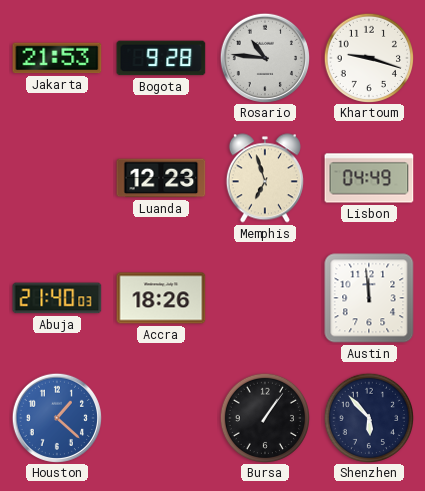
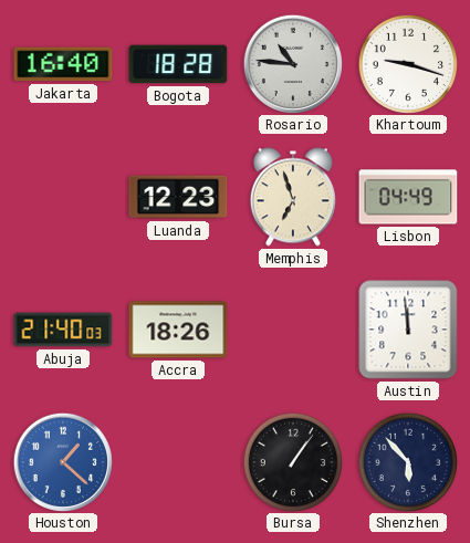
Jakarta: 21:53 -> 16:40
Bogota: 9:28 -> 18:28
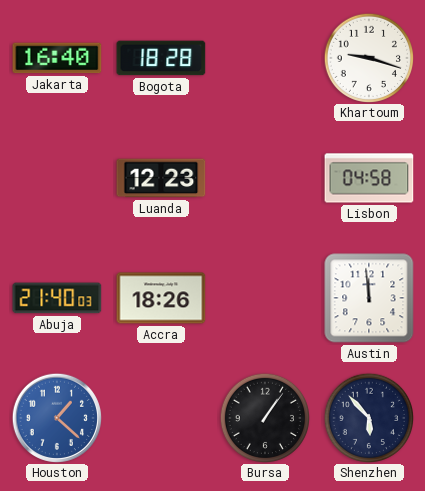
Rosario: 10:46 -> none
Memphis: 6:57 -> none
Lisbon: 04:49 -> 04:58
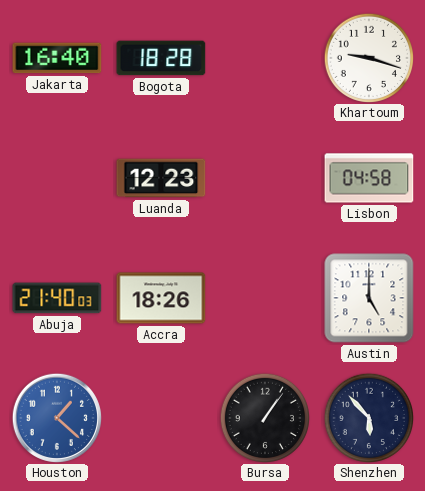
Austin: 11:59 -> 5:00
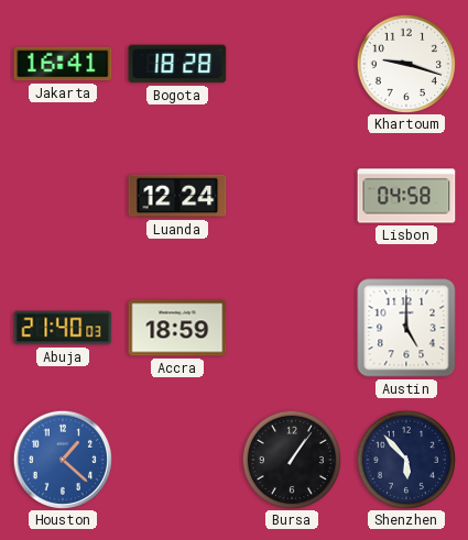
Jakarta: 16:40 -> 16:41
Luanda: 12:23 -> 12:24
Accra: 18:26 -> 18:59
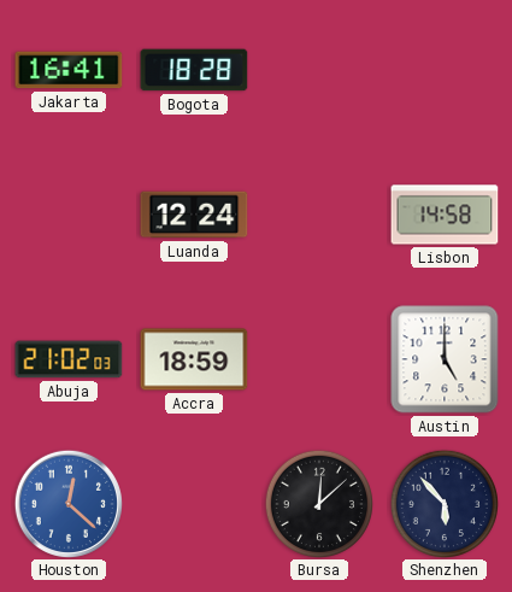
Khartoum: 9:18 -> none
Lisbon: 04:58 -> 14:58
Abuja: 21:40 -> 21:02
Houston: 1:22 -> 12:22
Bursa: 1:06 -> 12:08
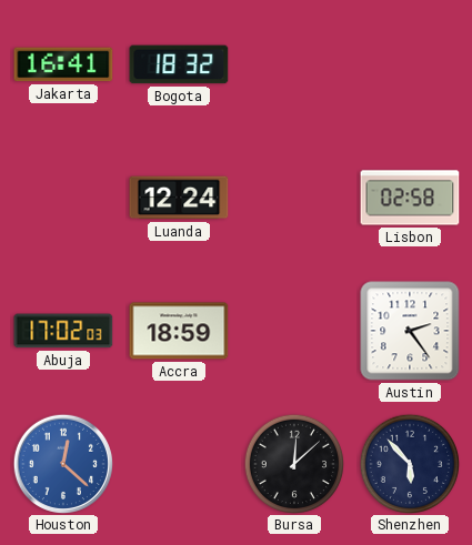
Bogota: 18:28 -> 18:32
Lisbon: 14:58 -> 02:58
Abuja: 21:02 -> 17:02
Austin: 5:00 -> 2:24
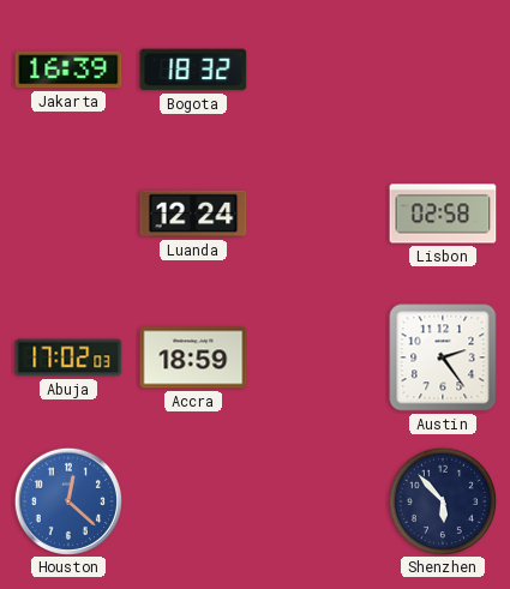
Jakarta: 16:41 -> 16:39
Bursa: 12:08 -> none
